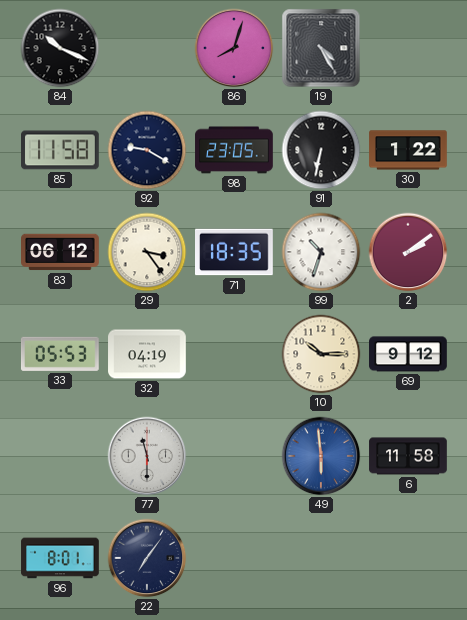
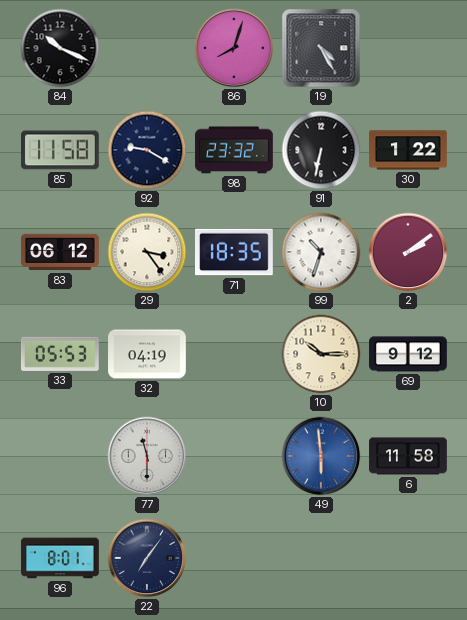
98: 23:05 -> 23:32
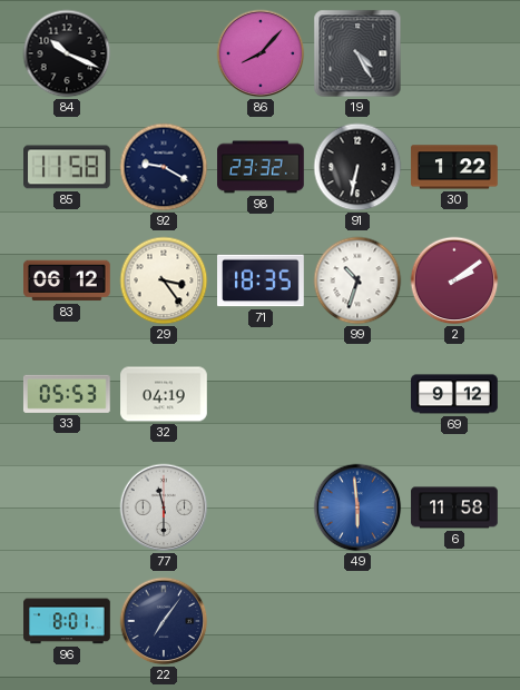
86: 8:03 -> 8:07
10: 10:15 -> none
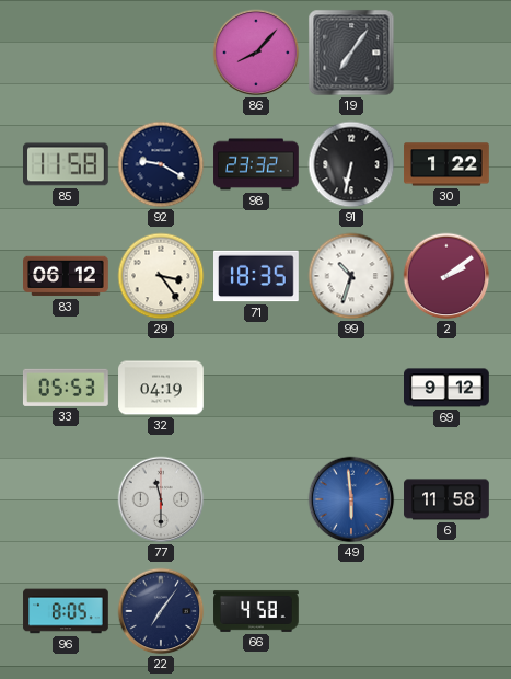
84: 10:19 -> none
19: 4:25 -> 7:06
96: 8:01 -> 8:05
66: none -> 4:58
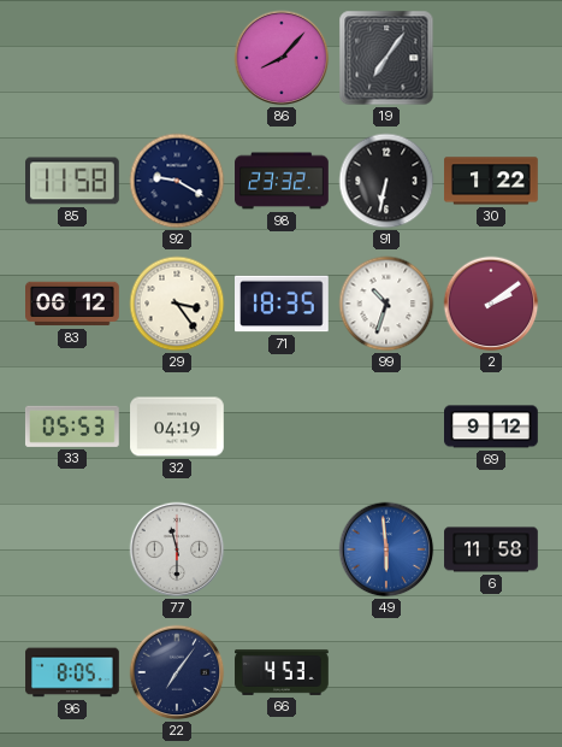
66: 4:58 -> 4:53
